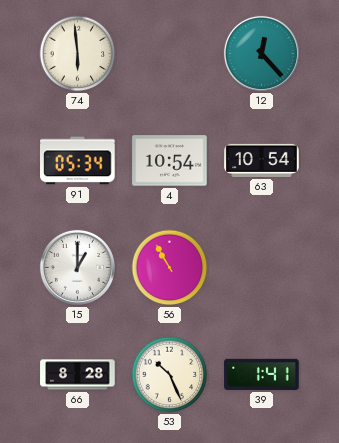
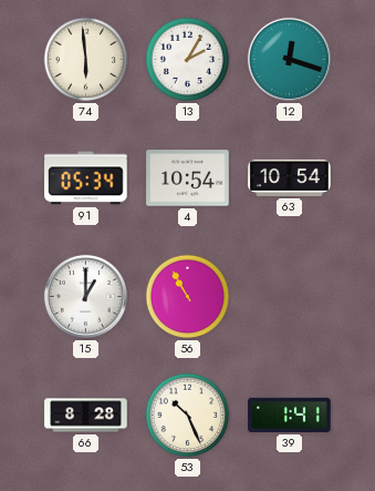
13: none -> 2:05
12: 12:23 -> 12:18
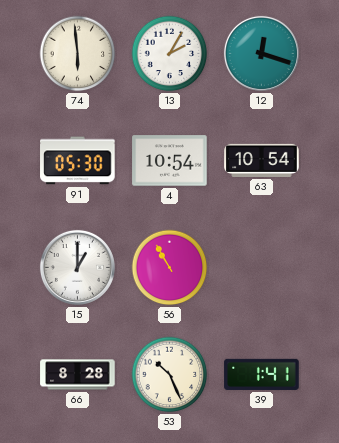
91: 05:34 -> 05:30
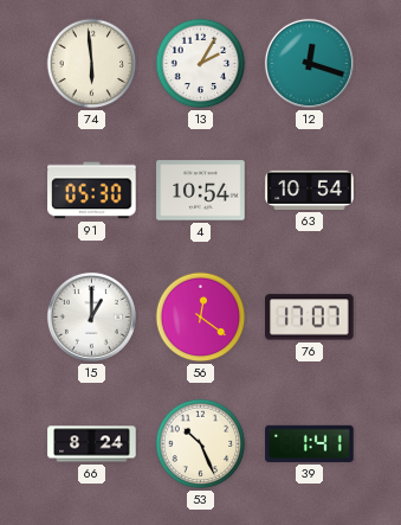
56: 10:55 -> 12:21
76: none -> 17:07
66: 8:28 -> 8:24
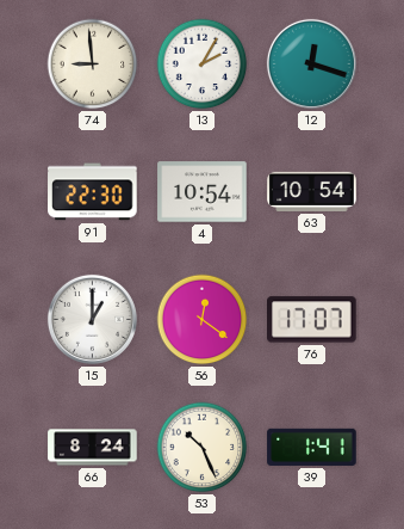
74: 5:59 -> 8:59
91: 05:30 -> 22:30
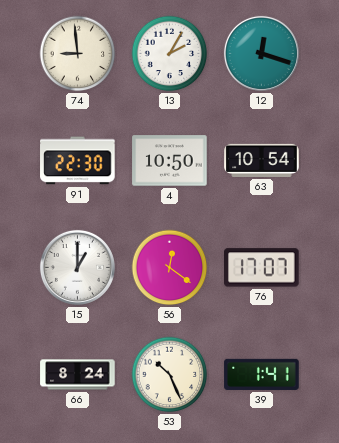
4: 10:54 -> 10:50
